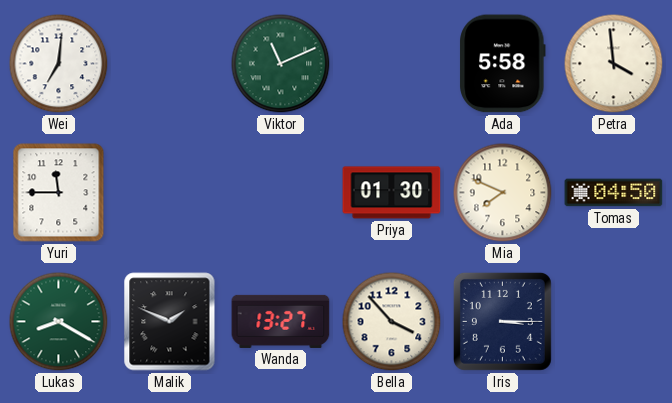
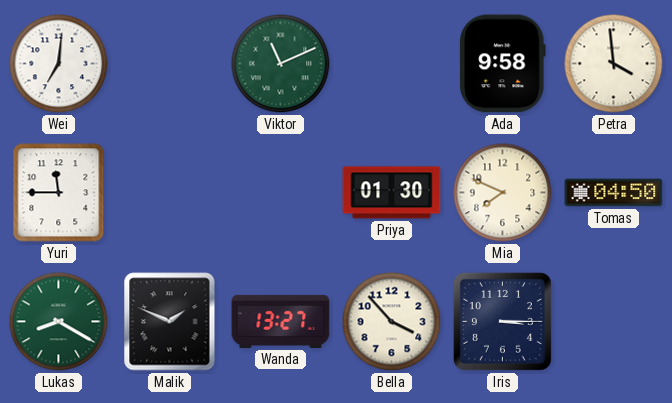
Ada: 5:58 -> 9:58
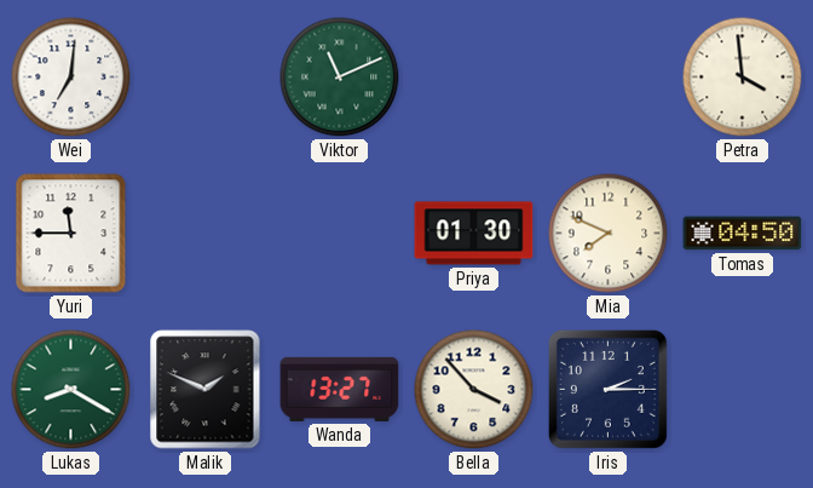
Ada: 9:58 -> none
Iris: 3:15 -> 2:15
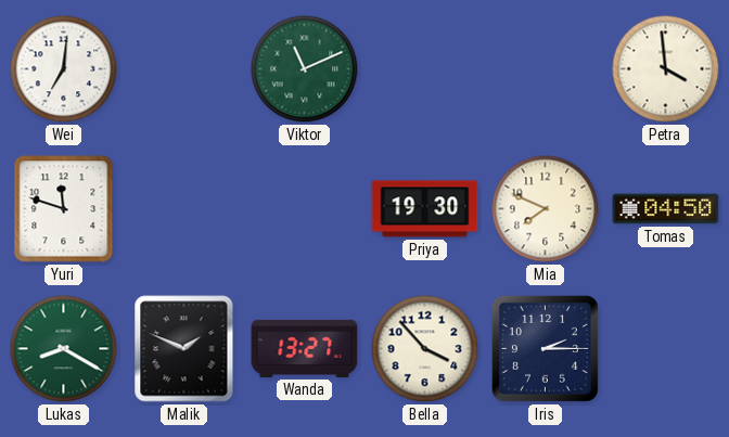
Yuri: 11:45 -> 11:48
Priya: 01:30 -> 19:30
